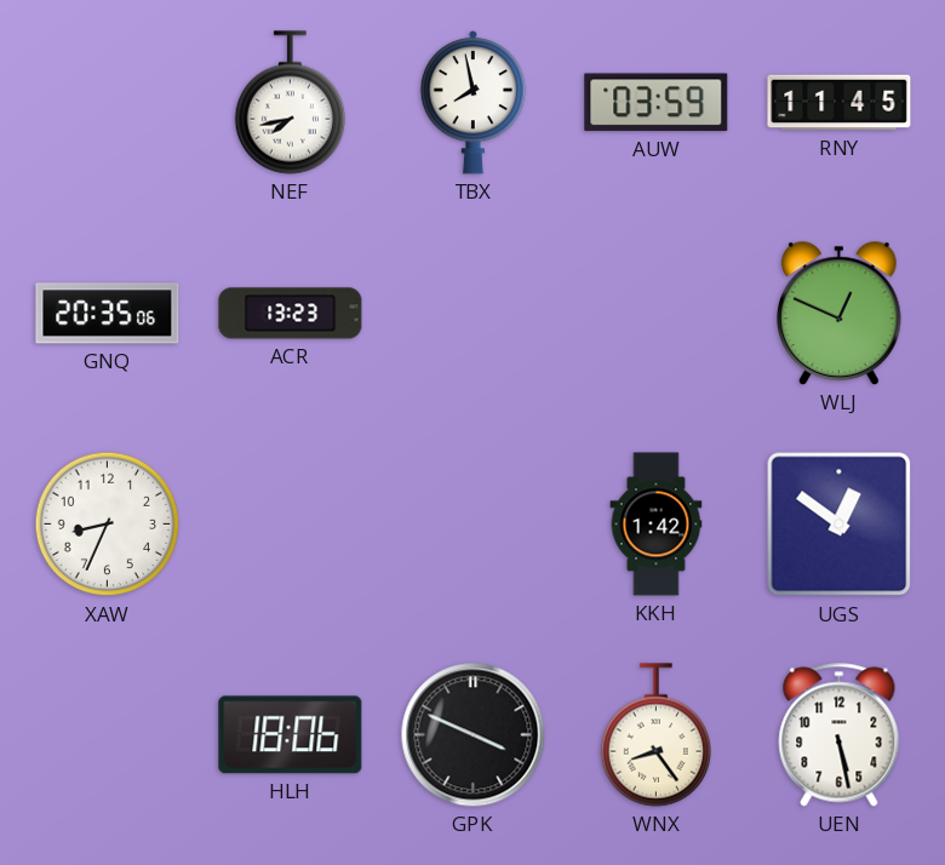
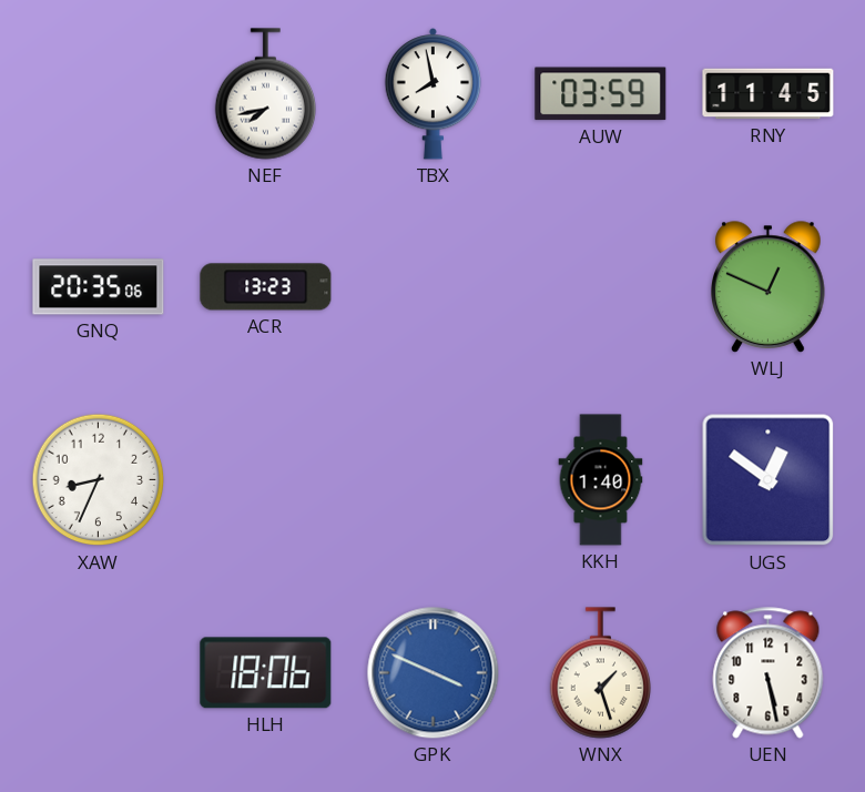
KKH: 1:42 -> 1:40
GPK dial: black -> blue
WNX: 8:24 -> 1:27
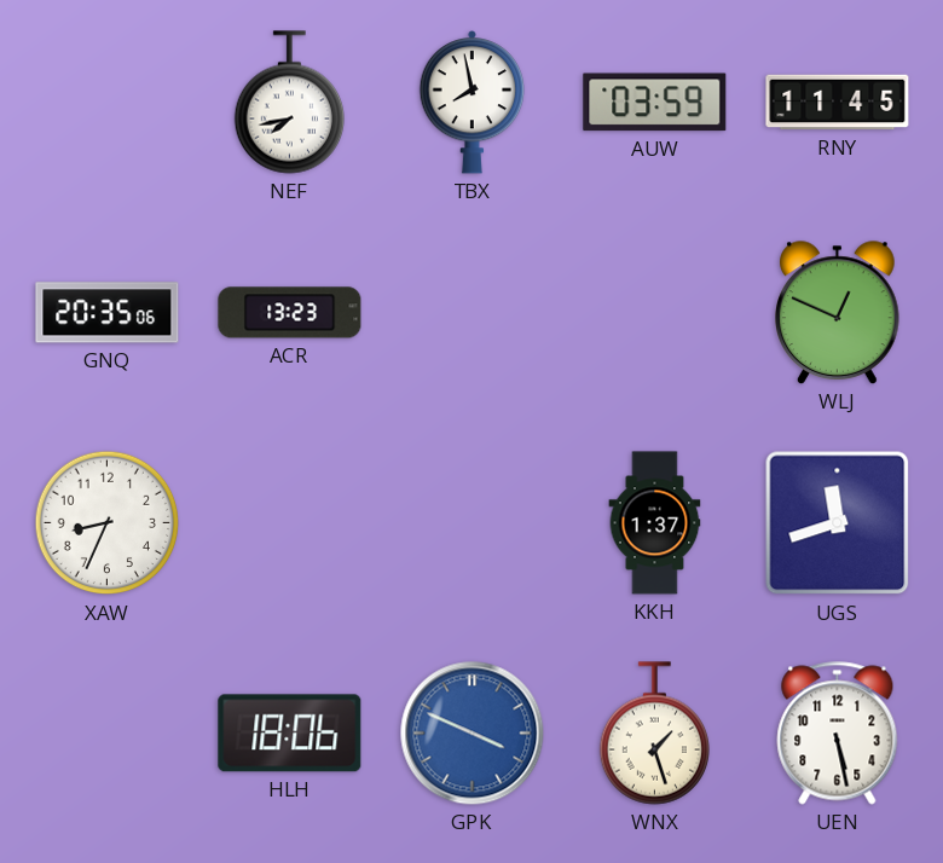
KKH: 1:40 -> 1:37
UGS: 12:51 -> 11:42
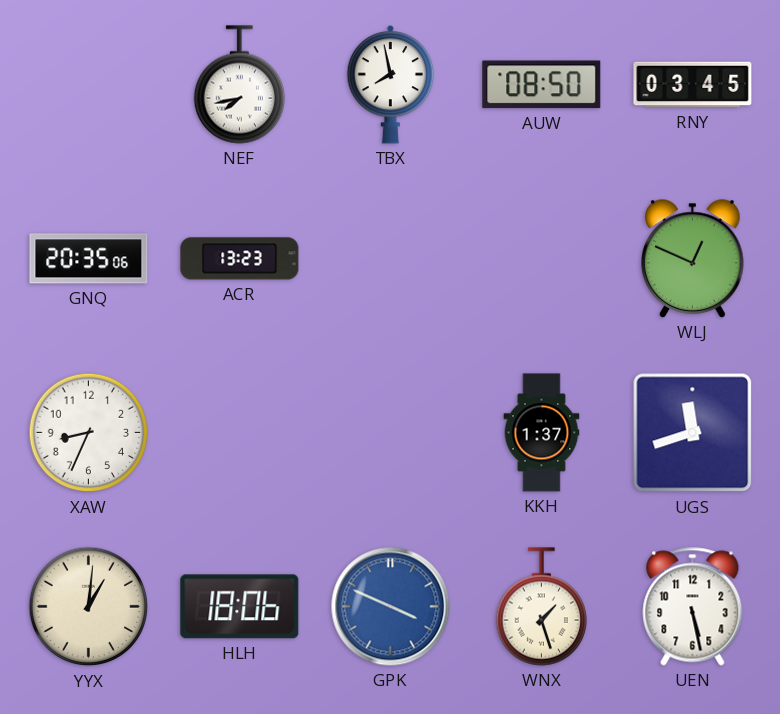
AUW: 03:59 -> 08:50
RNY: 11:45 -> 03:45
YYX: none -> 1:01
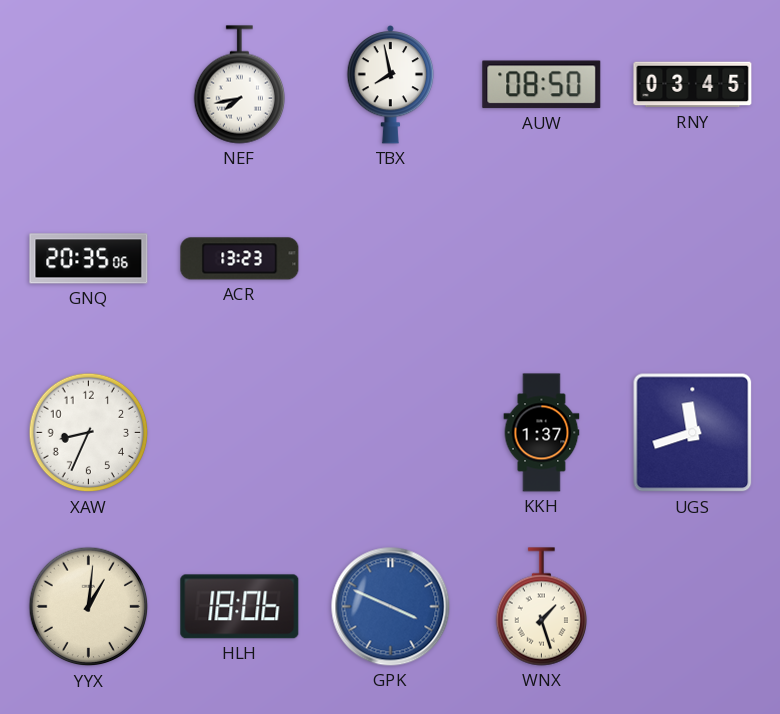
WLJ: 12:49 -> none
UEN: 5:28 -> none
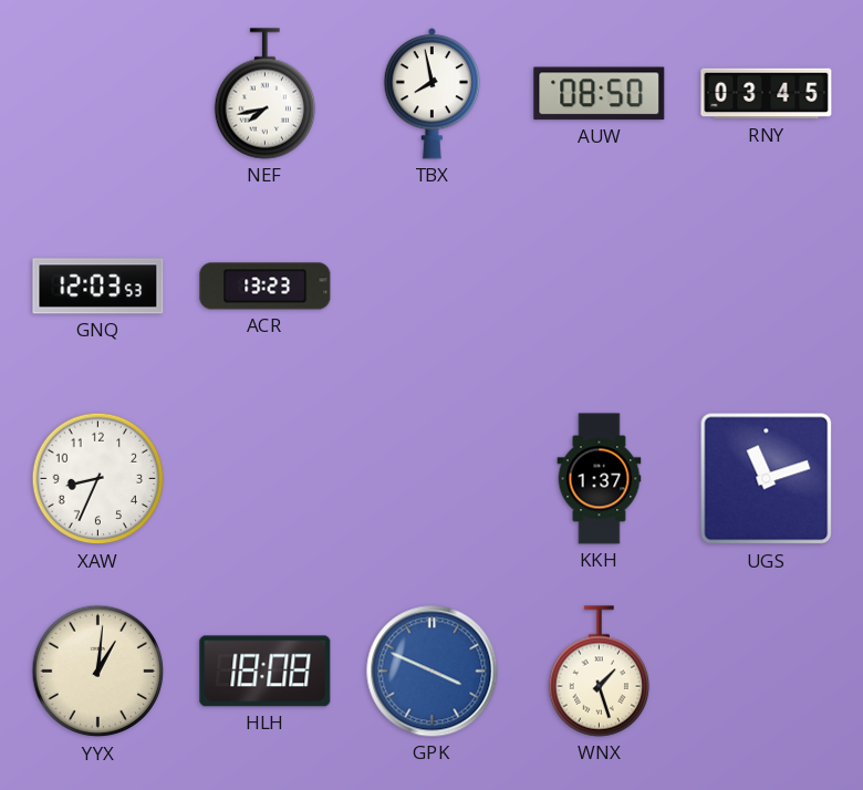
GNQ: 20:35 -> 12:03
UGS: 11:42 -> 11:12
HLH: 18:06 -> 18:08
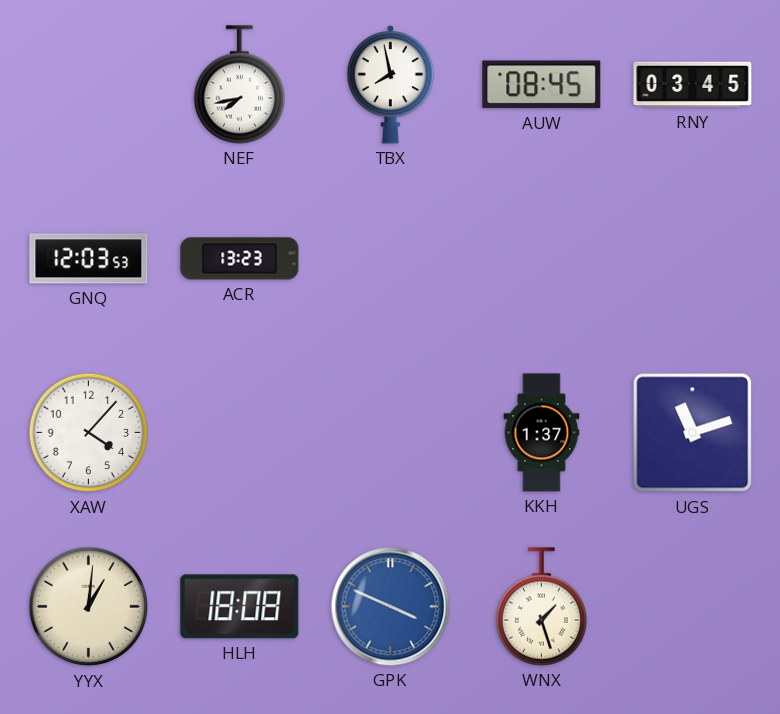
AUW: 08:50 -> 08:45
XAW: 8:34 -> 4:07
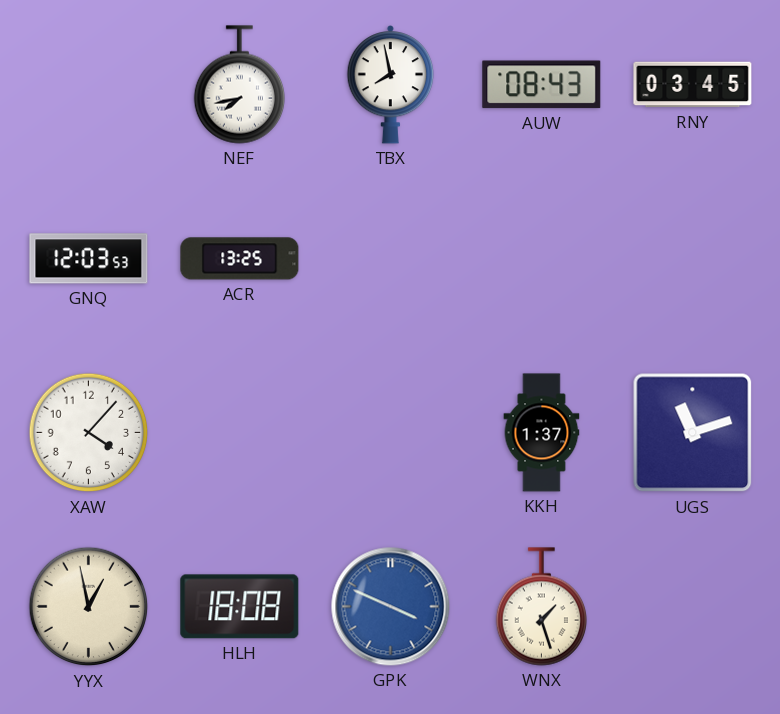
AUW: 08:45 -> 08:43
ACR: 13:23 -> 13:25
YYX: 1:01 -> 12:58
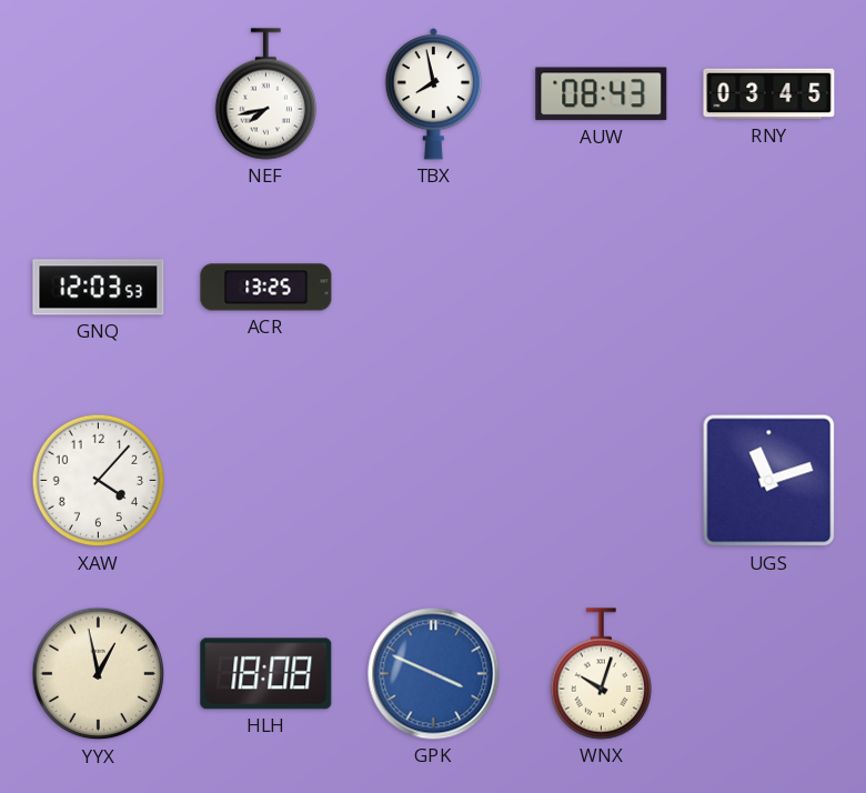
KKH: 1:37 -> none
WNX: 1:27 -> 10:03
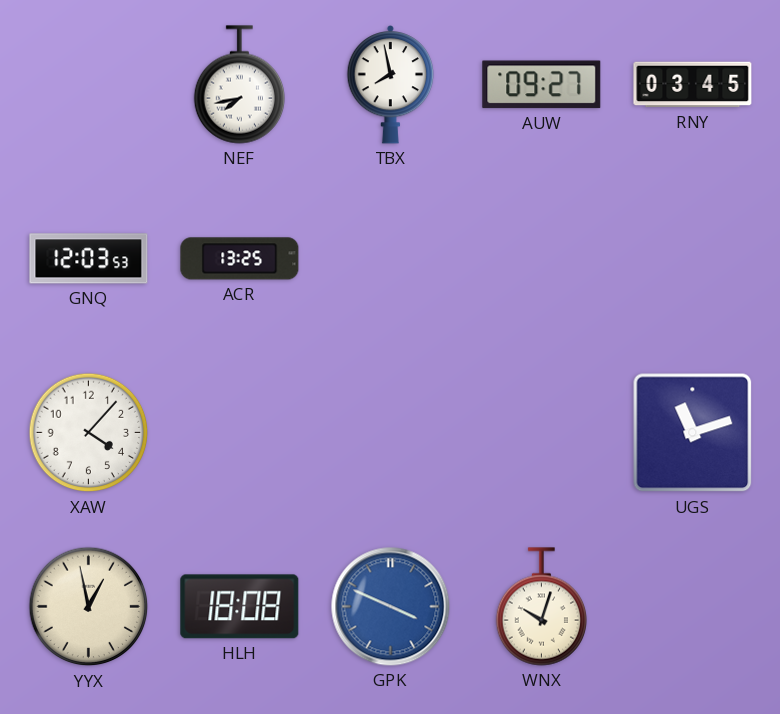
AUW: 08:43 -> 09:27
